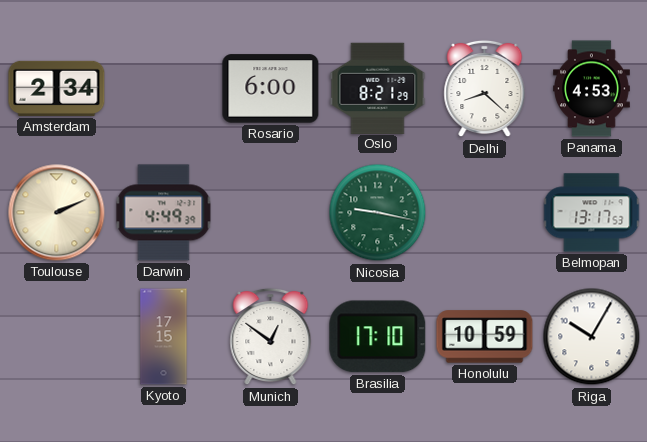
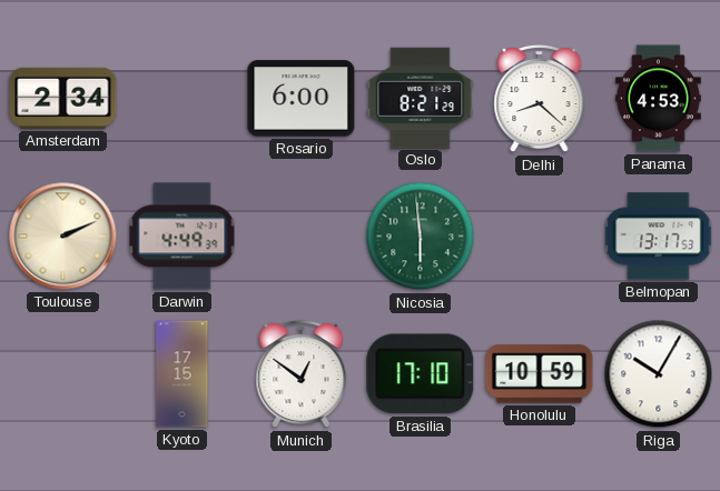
Nicosia: 9:17 -> 5:59
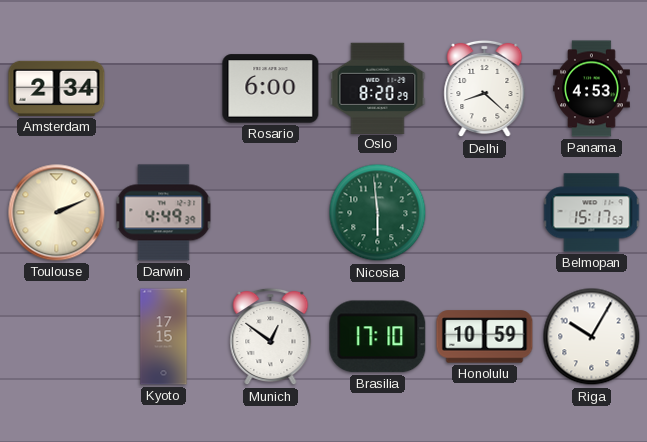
Oslo: 8:21 -> 8:20
Belmopan: 13:17 -> 15:17
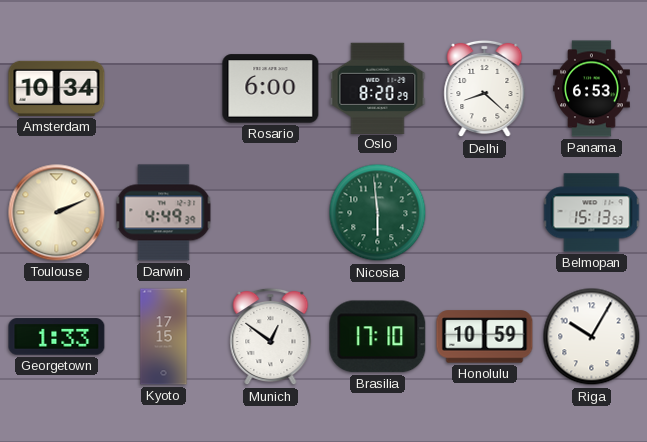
Amsterdam: 2:34 -> 10:34
Panama: 4:53 -> 6:53
Belmopan: 15:17 -> 15:13
Georgetown: none -> 1:33
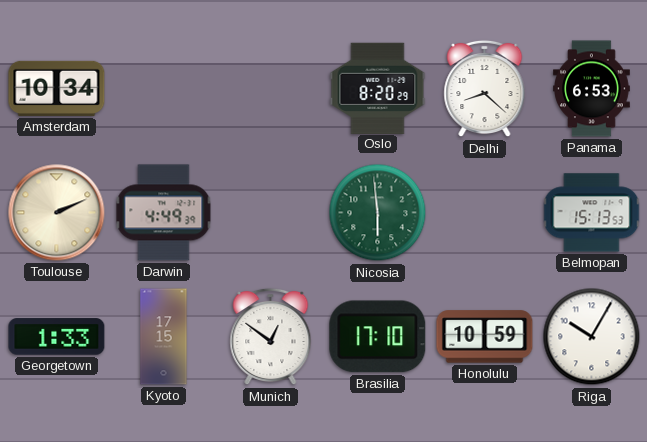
Rosario: 6:00 -> none
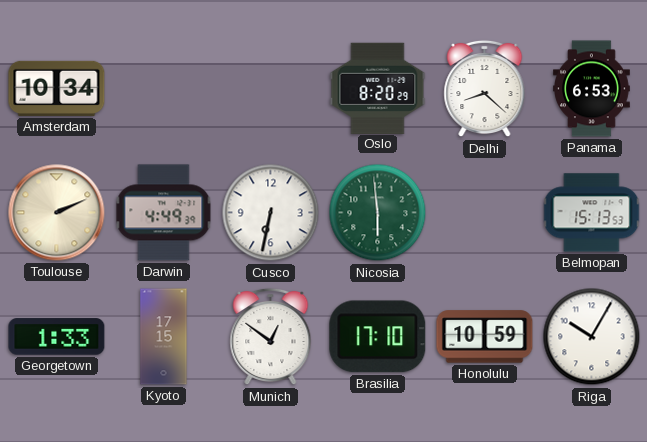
Cusco: none -> 6:32
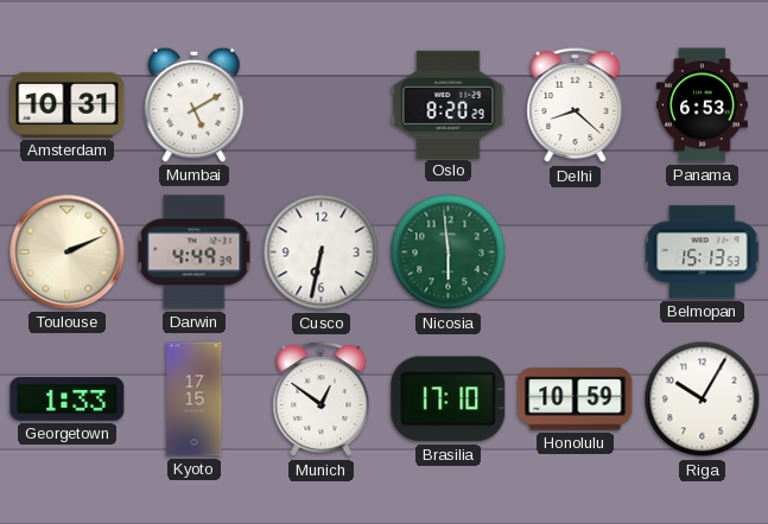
Amsterdam: 10:34 -> 10:31
Mumbai: none -> 5:10
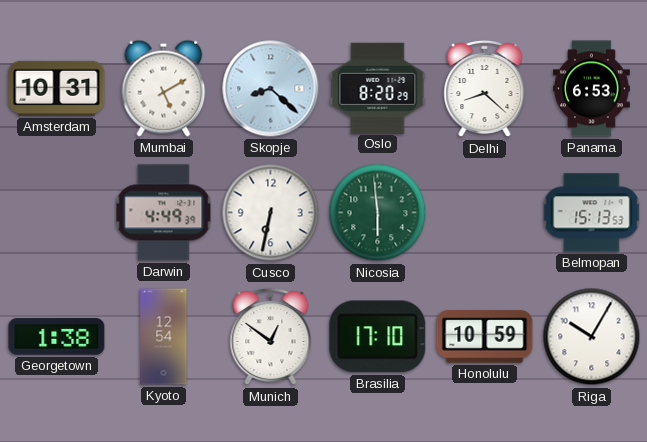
Skopje: none -> 8:22
Toulouse: 2:11 -> none
Georgetown: 1:33 -> 1:38
Kyoto: 17:15 -> 12:54
